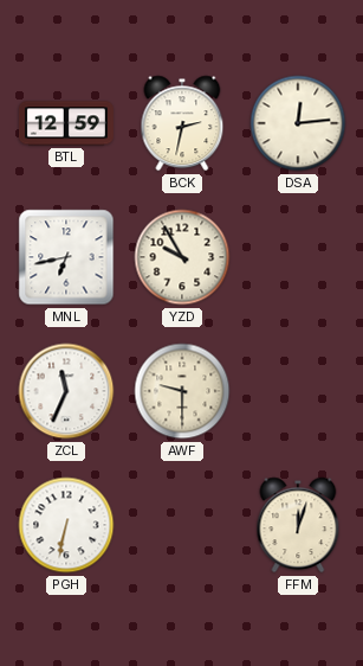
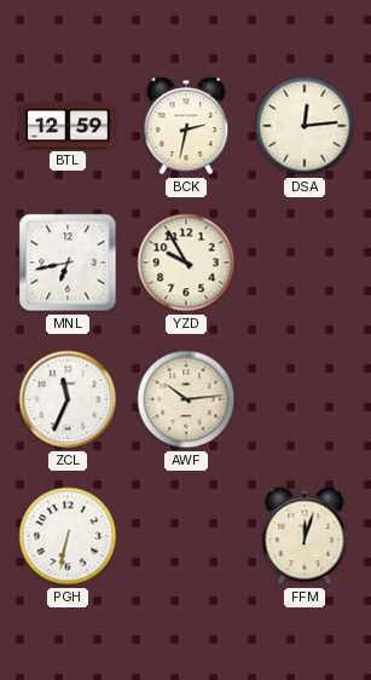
AWF: 9:30 -> 10:14
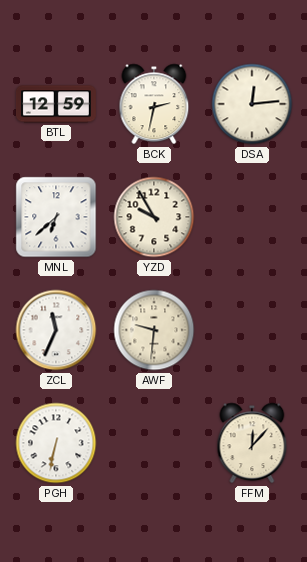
MNL: 6:43 -> 6:38
AWF: 10:14 -> 9:31
FFM: 12:03 -> 12:07
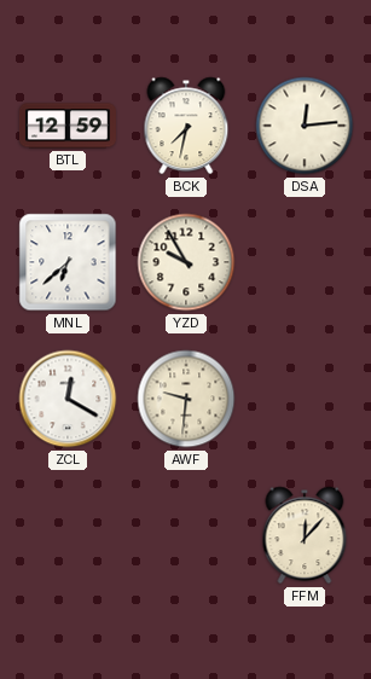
BCK: 2:32 -> 7:32
ZCL: 11:34 -> 12:20
PGH: 6:32 -> none
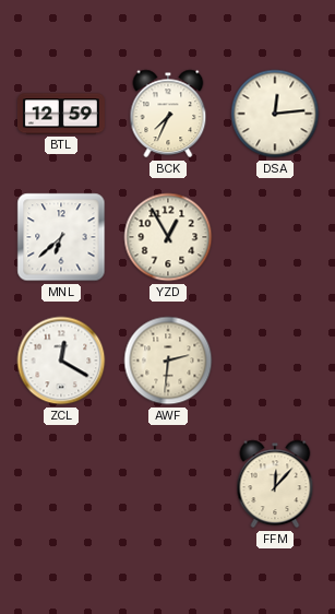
BCK: 7:32 -> 7:34
YZD: 9:55 -> 12:55
AWF: 9:31 -> 2:31
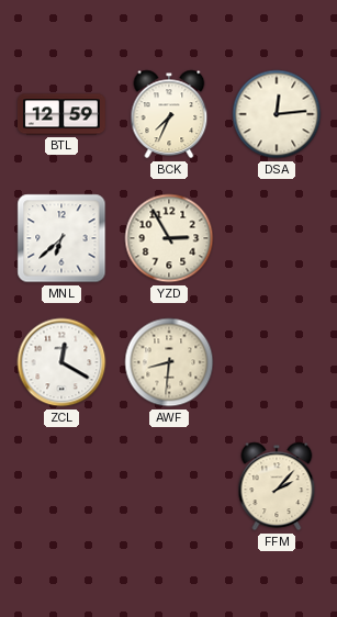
YZD: 12:55 -> 2:55
AWF: 2:31 -> 8:31
FFM: 12:07 -> 2:07
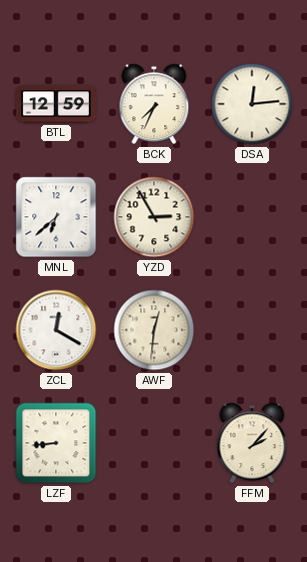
AWF: 8:31 -> 12:31
LZF: none -> 8:44
